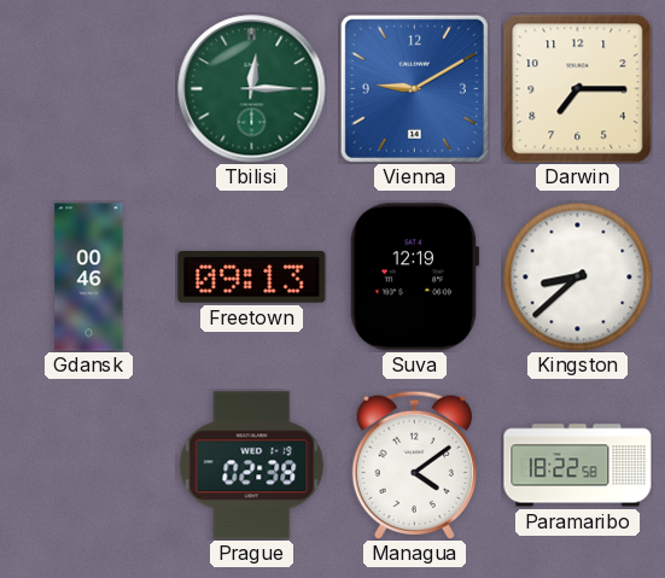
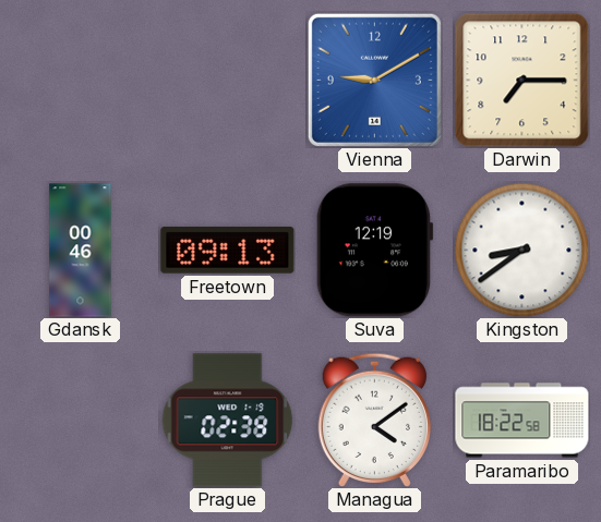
Tbilisi: 12:15 -> none
Kingston: 8:38 -> 8:39
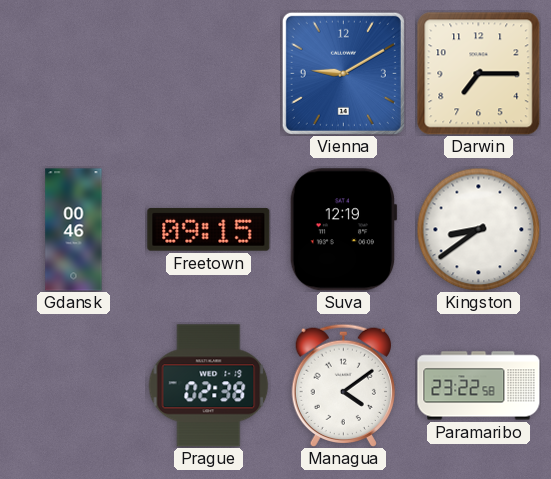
Freetown: 09:13 -> 09:15
Paramaribo: 18:22 -> 23:22
